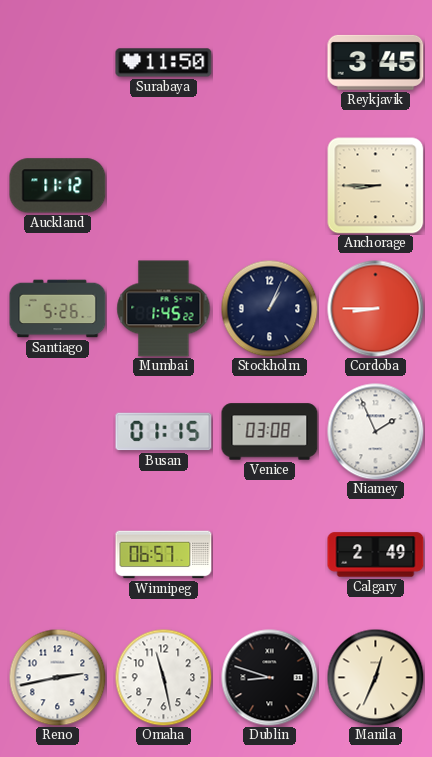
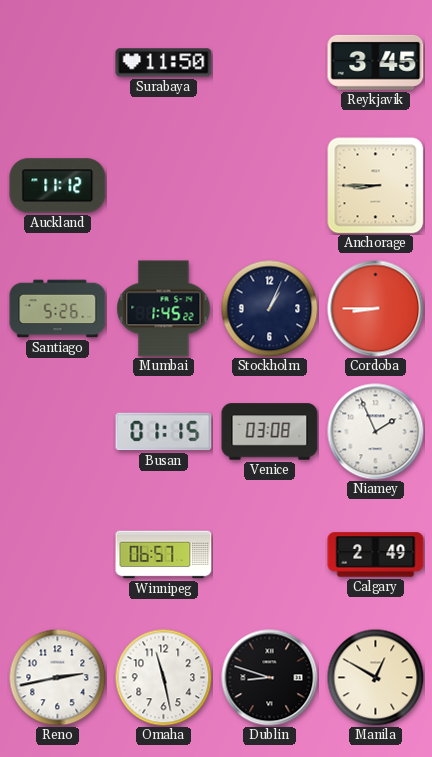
Manila: 12:34 -> 12:50
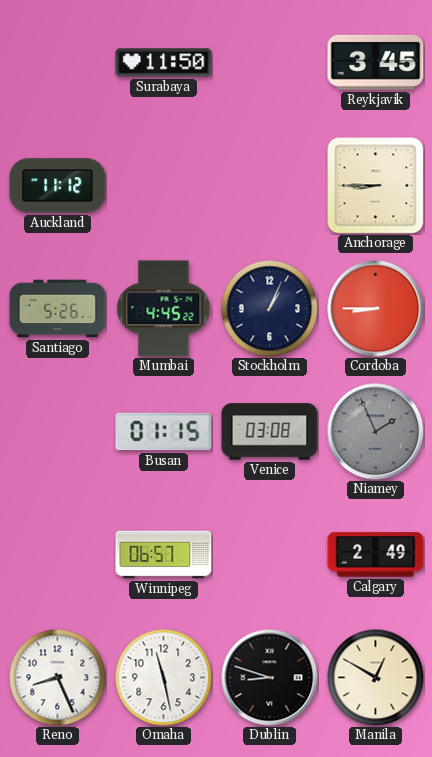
Mumbai: 1:45 -> 4:45
Niamey dial: white -> grey
Reno: 2:43 -> 8:26
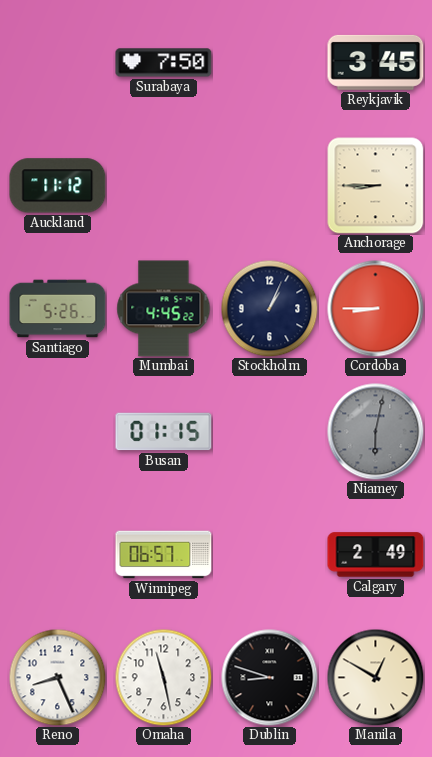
Surabaya: 11:50 -> 7:50
Venice: 03:08 -> none
Niamey: 1:56 -> 6:02
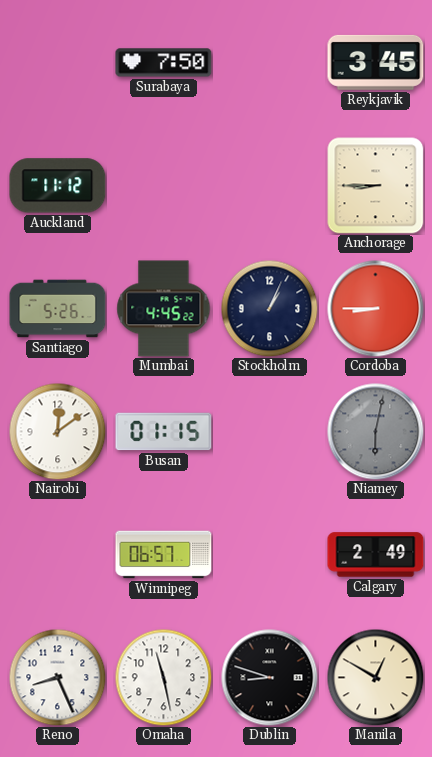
Nairobi: none -> 12:09
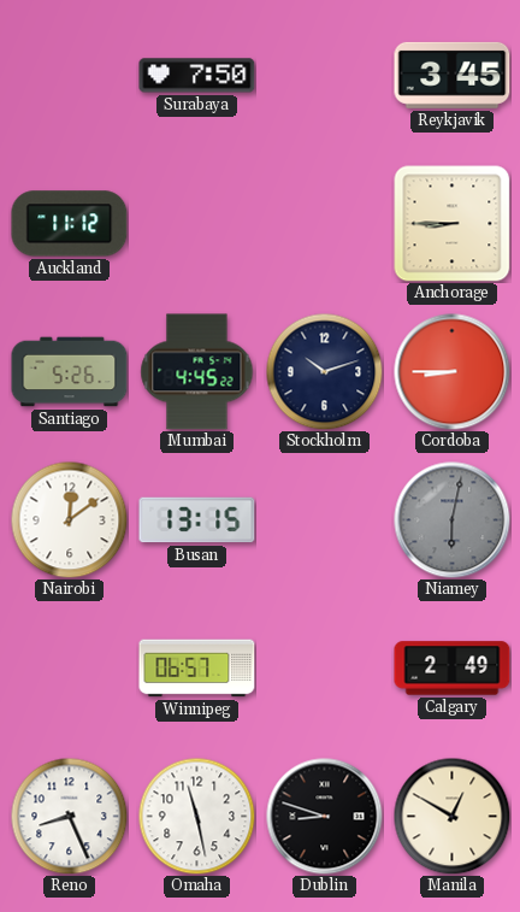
Stockholm: 1:04 -> 10:12
Busan: 01:15 -> 13:15
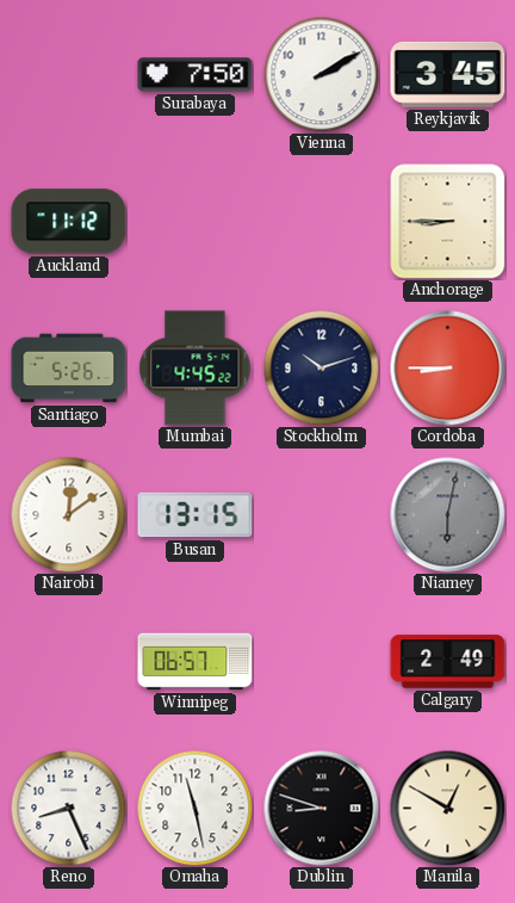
Vienna: none -> 2:10
